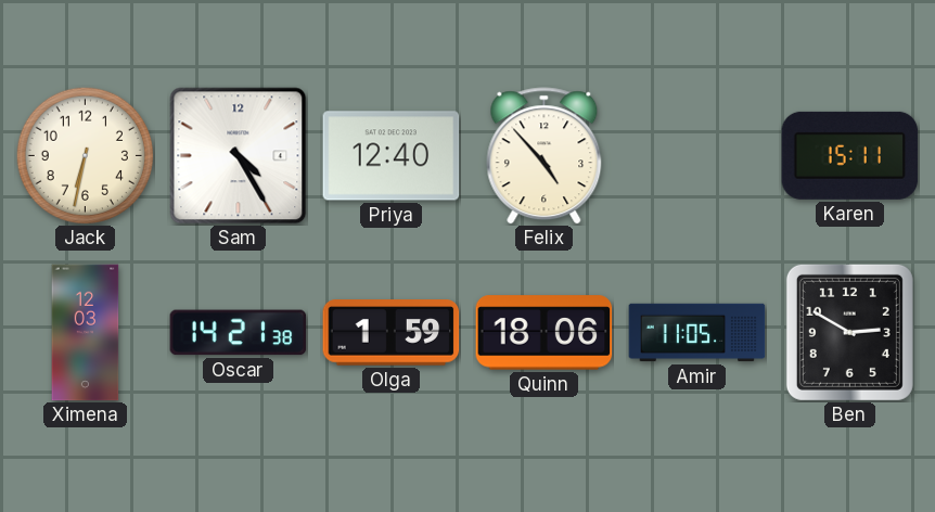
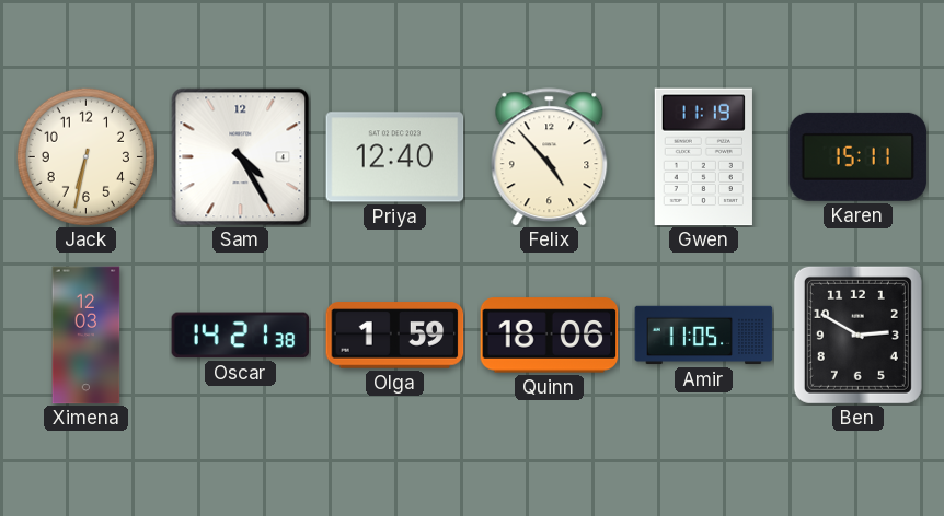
Gwen: none -> 11:19
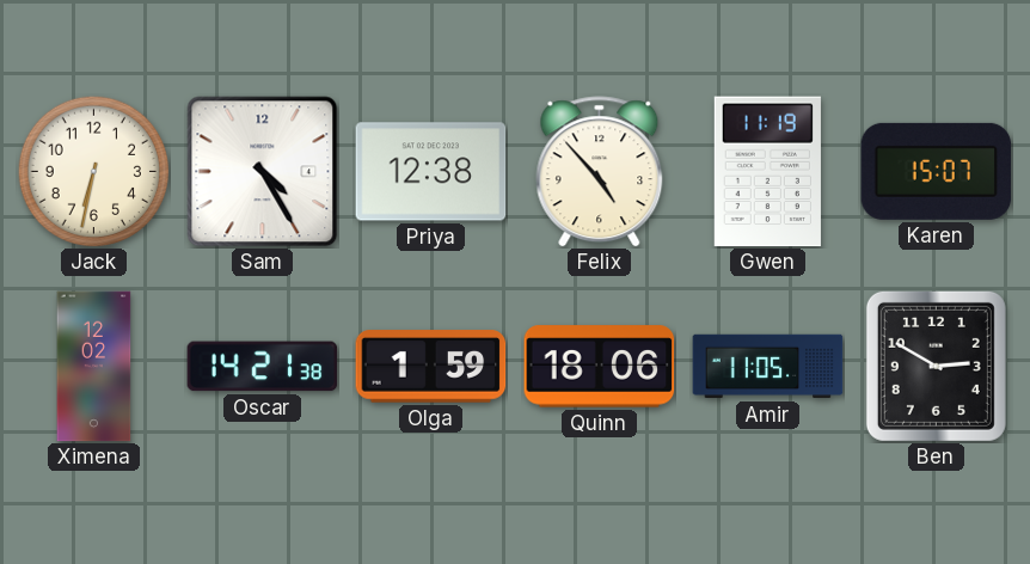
Priya: 12:40 -> 12:38
Karen: 15:11 -> 15:07
Ximena: 12:03 -> 12:02
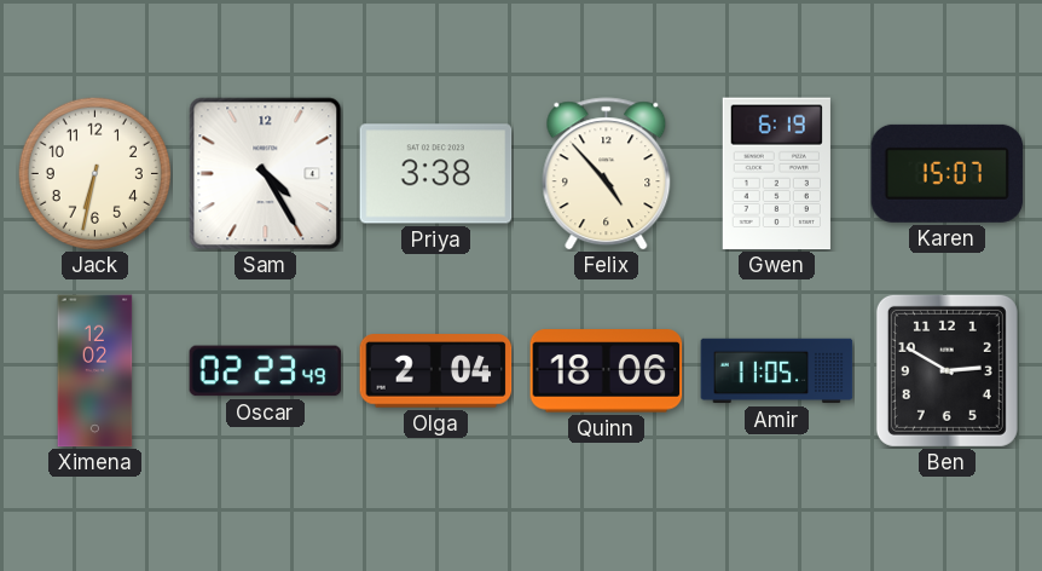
Priya: 12:38 -> 3:38
Gwen: 11:19 -> 6:19
Oscar: 14:21 -> 02:23
Olga: 1:59 -> 2:04
